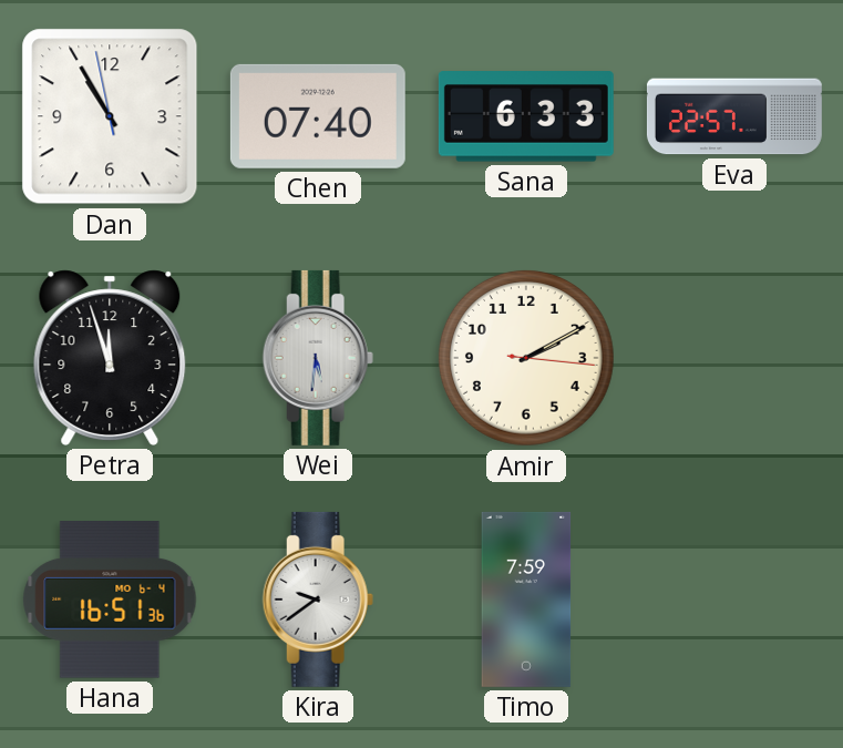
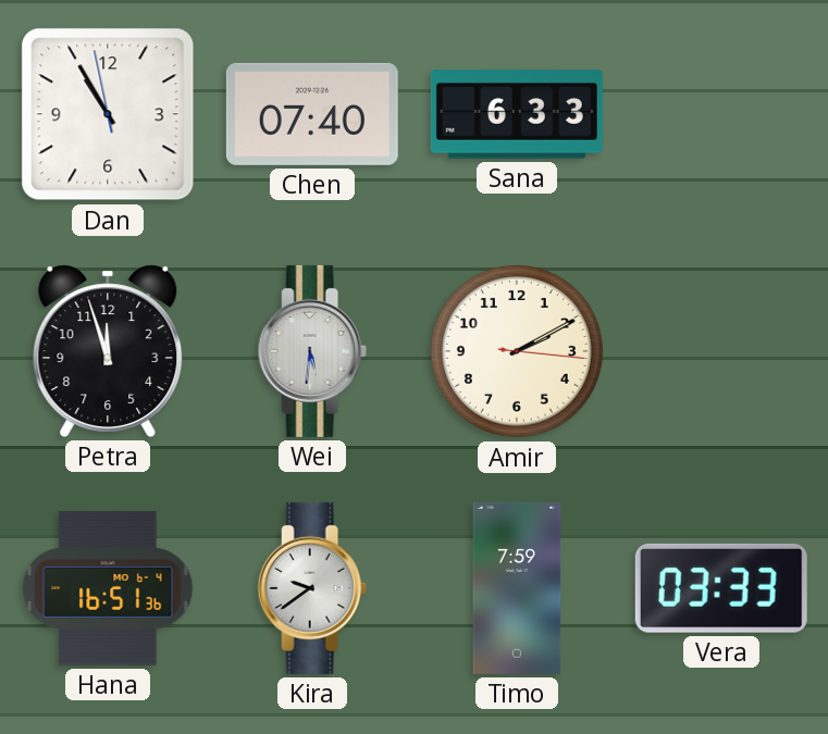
Eva: 22:57 -> none
Vera: none -> 03:33
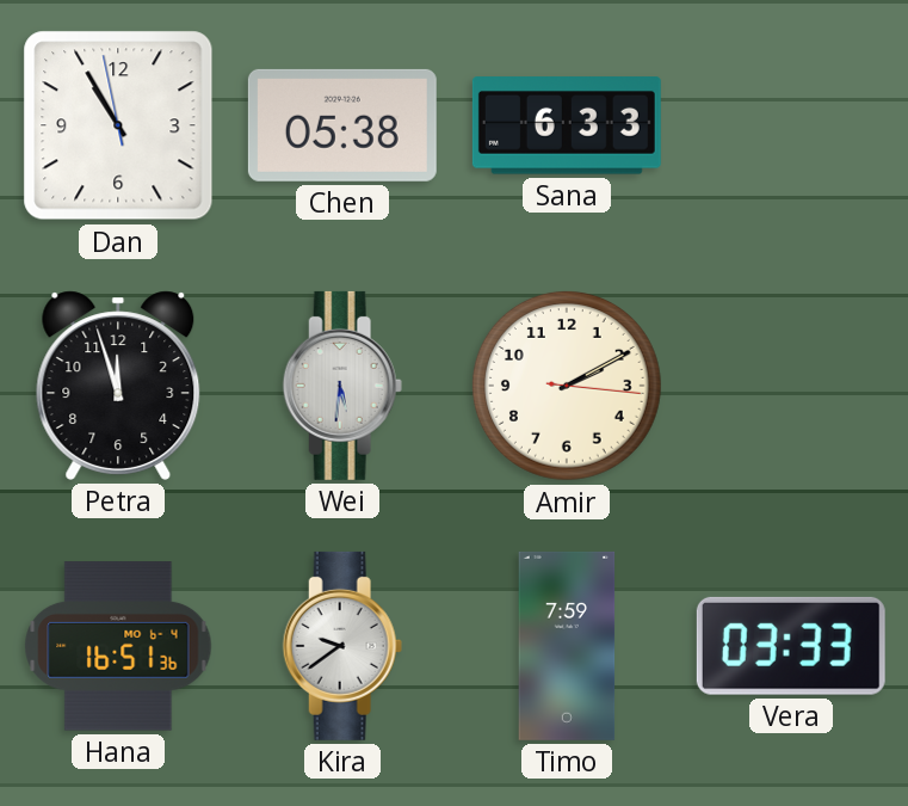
Chen: 07:40 -> 05:38
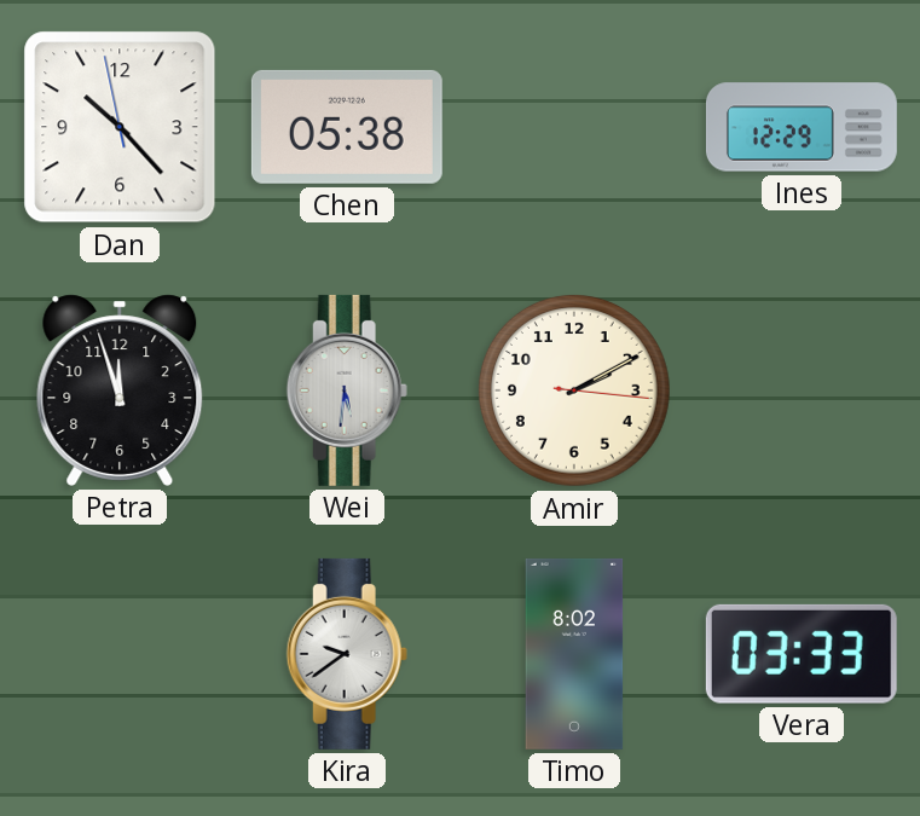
Dan: 10:54 -> 10:22
Sana: 6:33 -> none
Ines: none -> 12:29
Hana: 16:51 -> none
Timo: 7:59 -> 8:02
